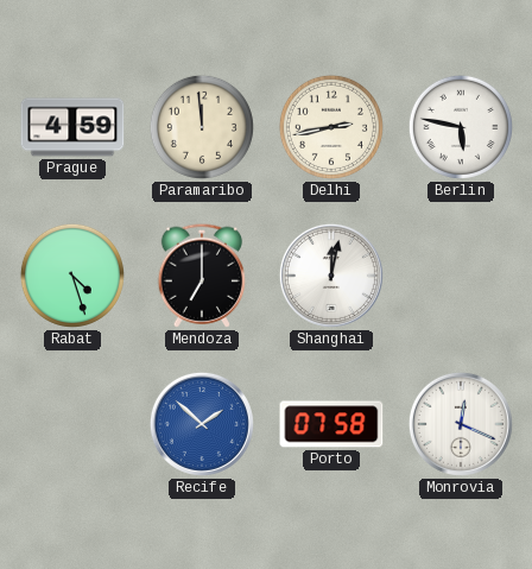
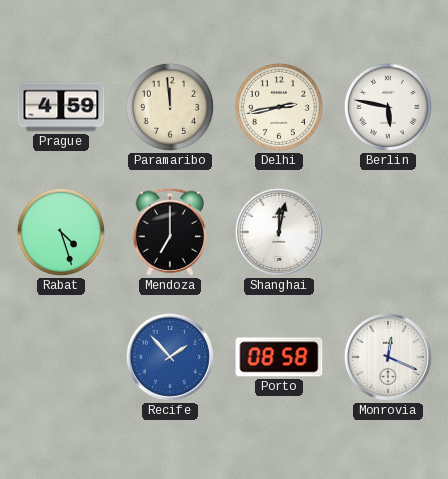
Recife: 1:52 -> 1:53
Porto: 07:58 -> 08:58
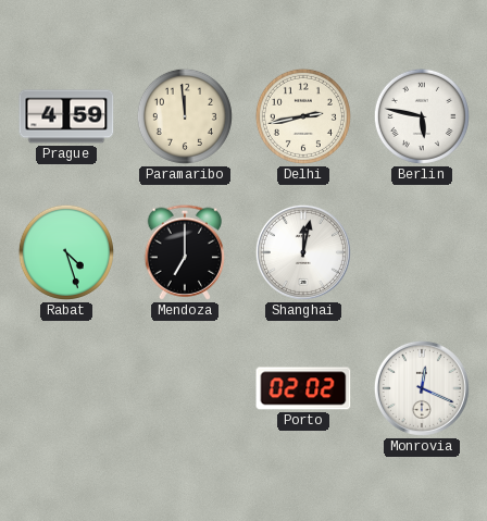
Recife: 1:53 -> none
Porto: 08:58 -> 02:02
